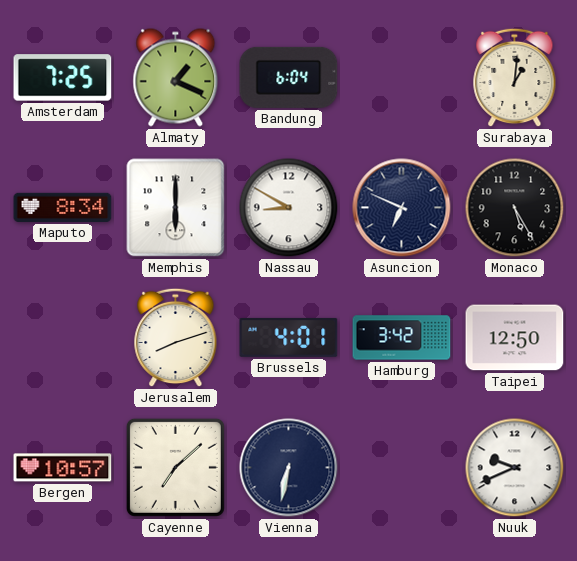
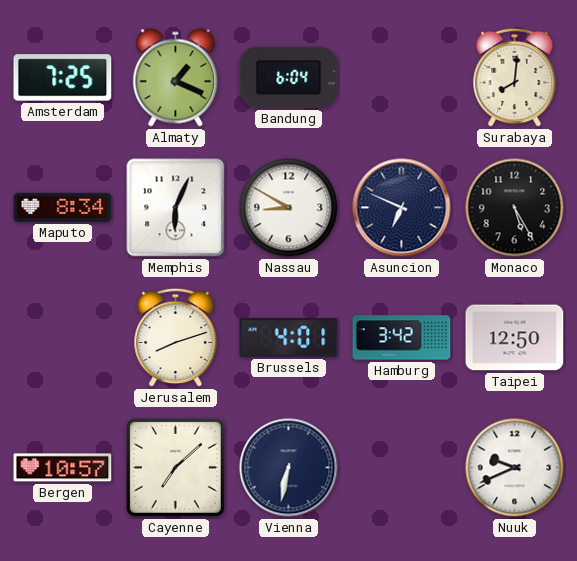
Surabaya: 1:01 -> 8:01
Memphis: 6:00 -> 6:04
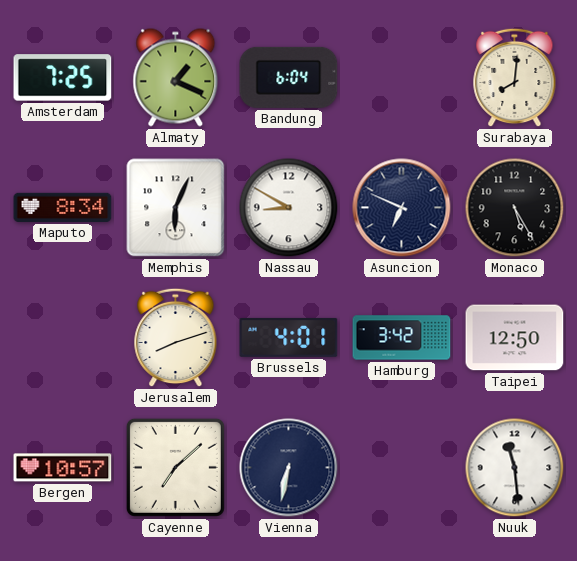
Nuuk: 9:41 -> 11:29
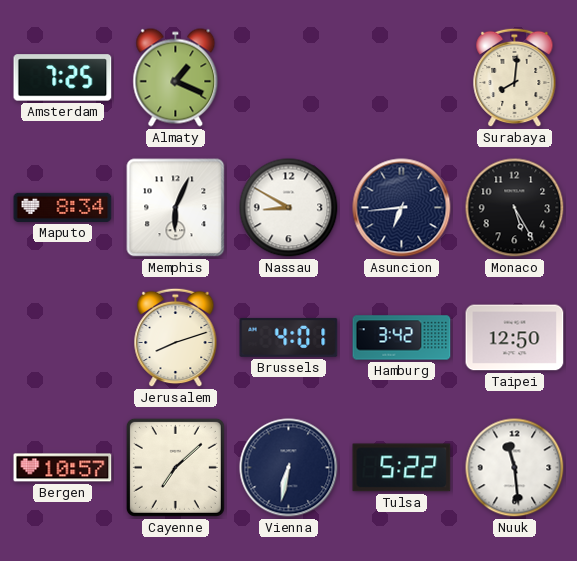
Bandung: 6:04 -> none
Asuncion: 6:49 -> 6:44
Tulsa: none -> 5:22
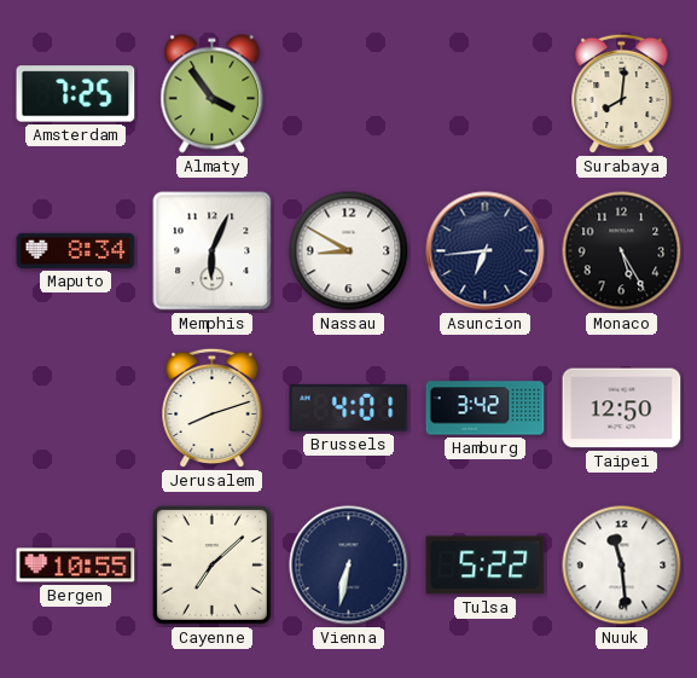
Almaty: 1:19 -> 3:54
Bergen: 10:57 -> 10:55
